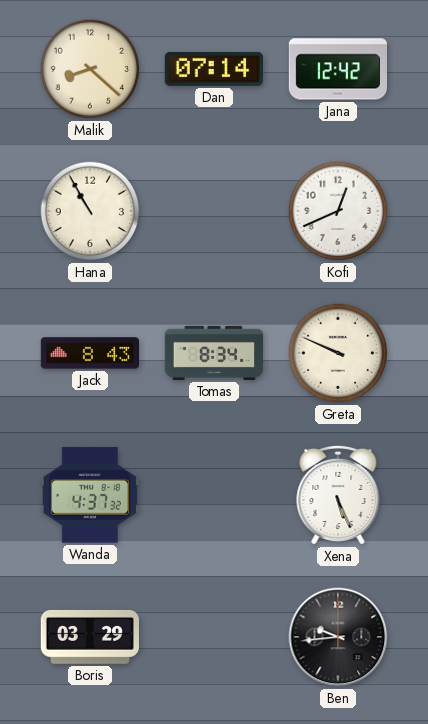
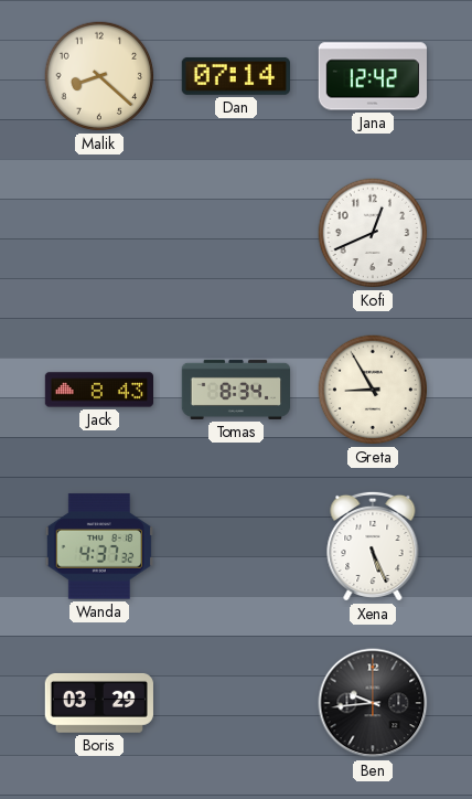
Hana: 10:55 -> none
Greta: 9:49 -> 8:55
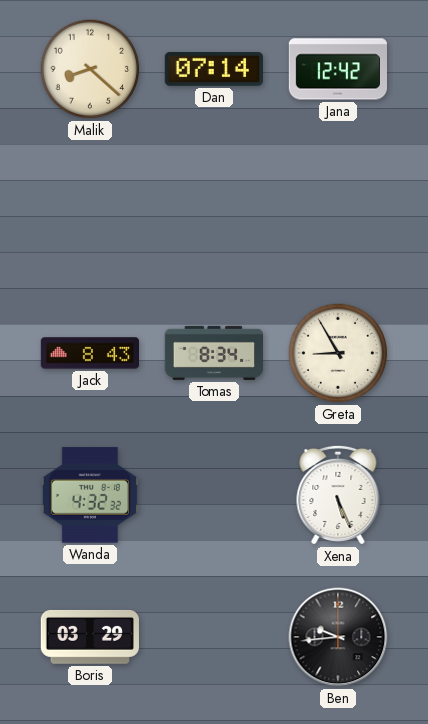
Kofi: 12:41 -> none
Wanda: 4:37 -> 4:32
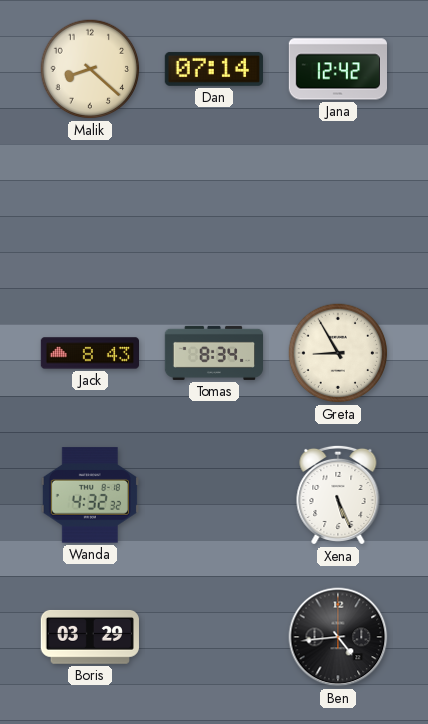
Ben: 9:44 -> 4:44
